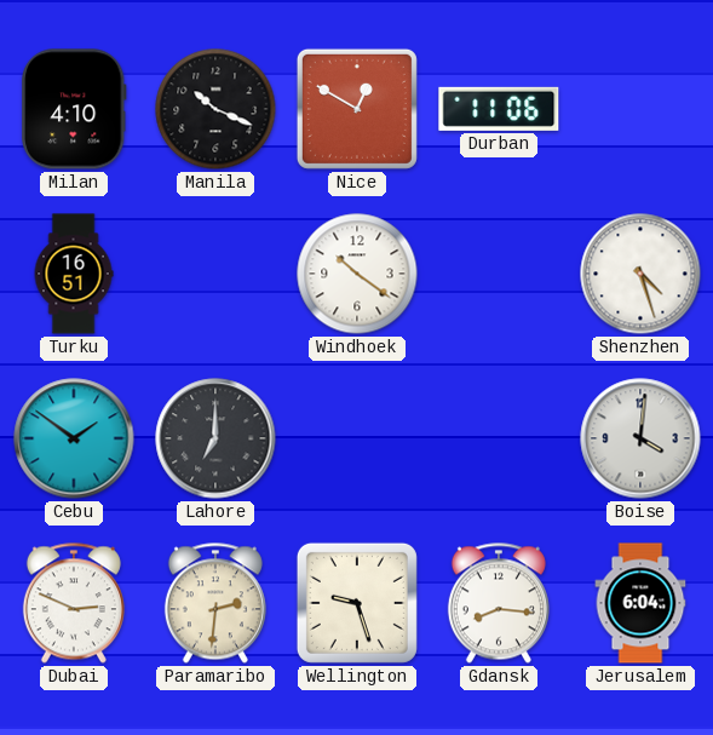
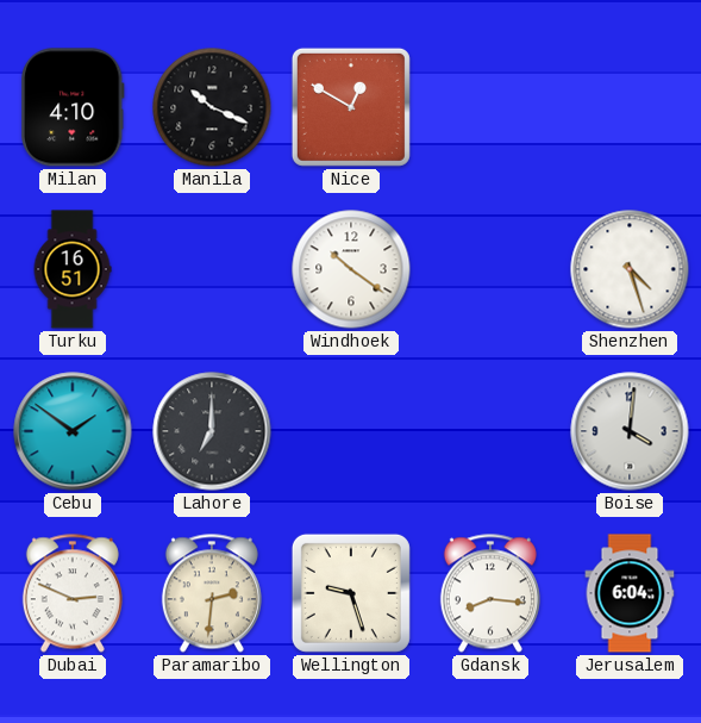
Durban: 11:06 -> none
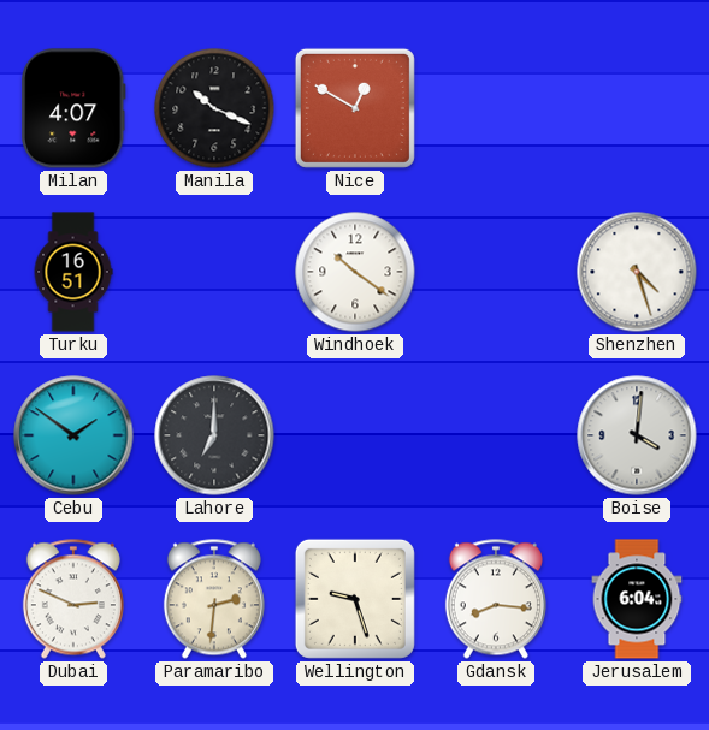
Milan: 4:10 -> 4:07
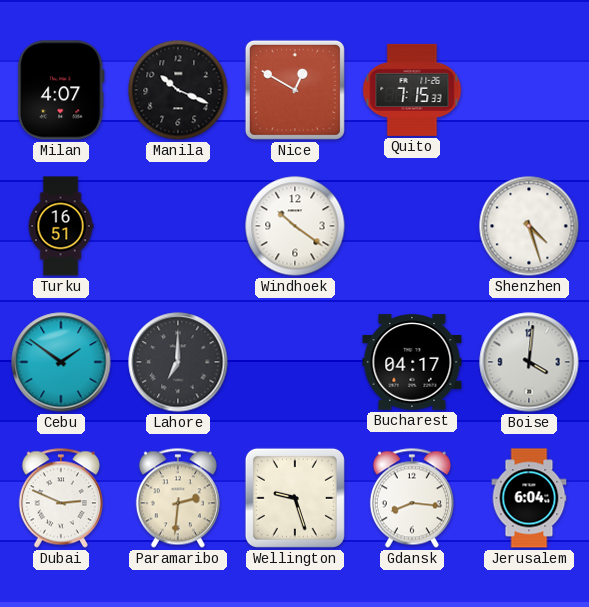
Quito: none -> 7:15
Bucharest: none -> 04:17
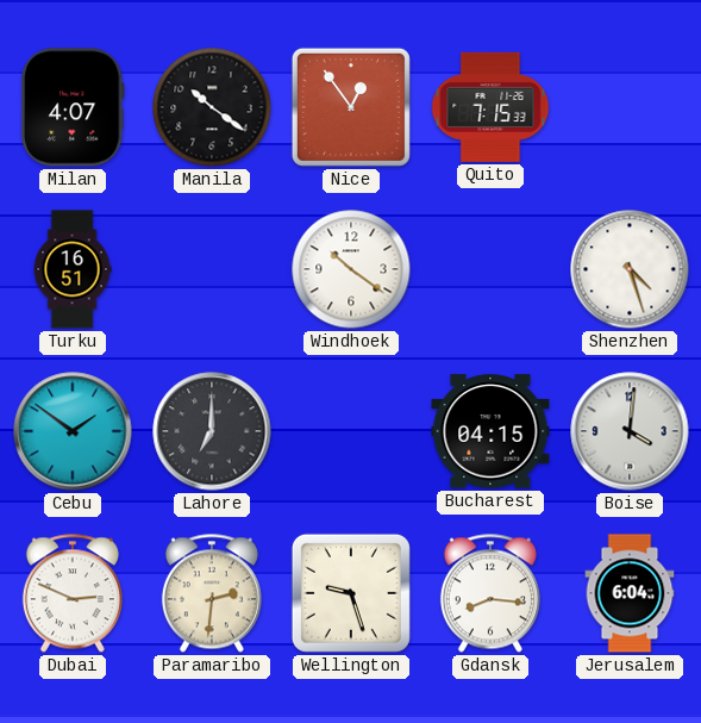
Manila: 10:19 -> 10:21
Nice: 12:50 -> 12:54
Bucharest: 04:17 -> 04:15
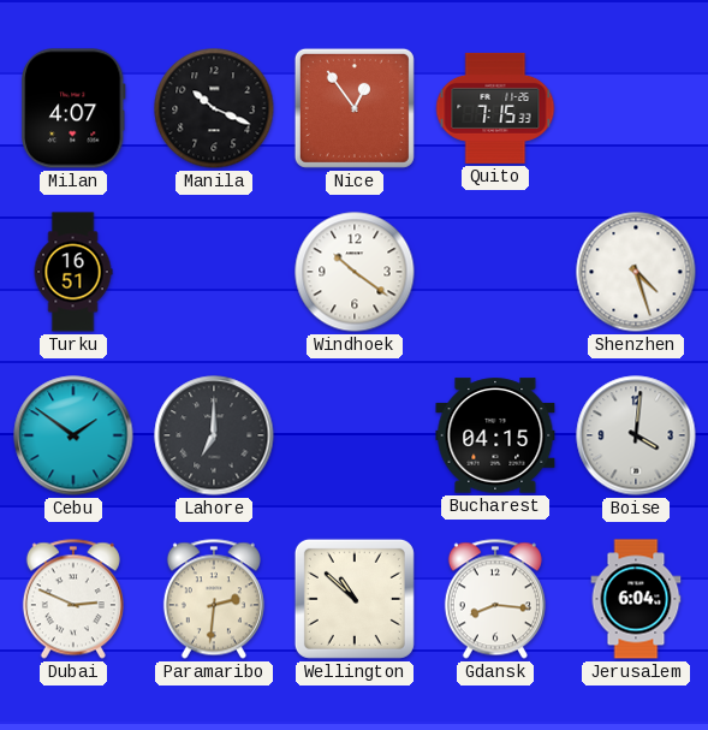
Manila: 10:21 -> 10:19
Wellington: 9:27 -> 10:52
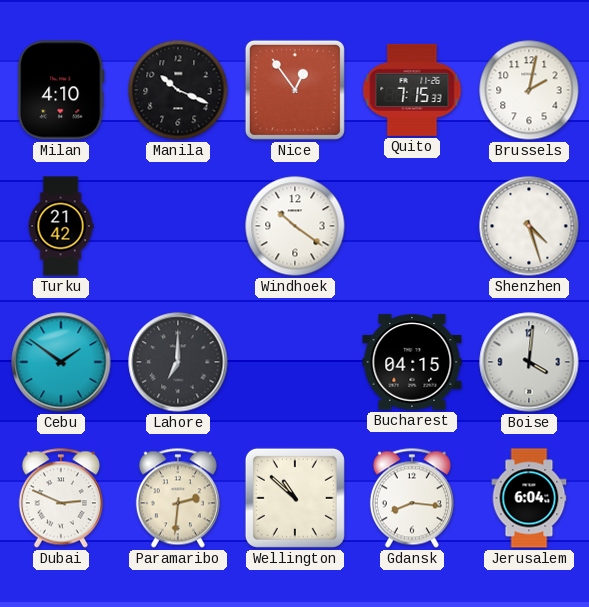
Milan: 4:07 -> 4:10
Brussels: none -> 2:02
Turku: 16:51 -> 21:42
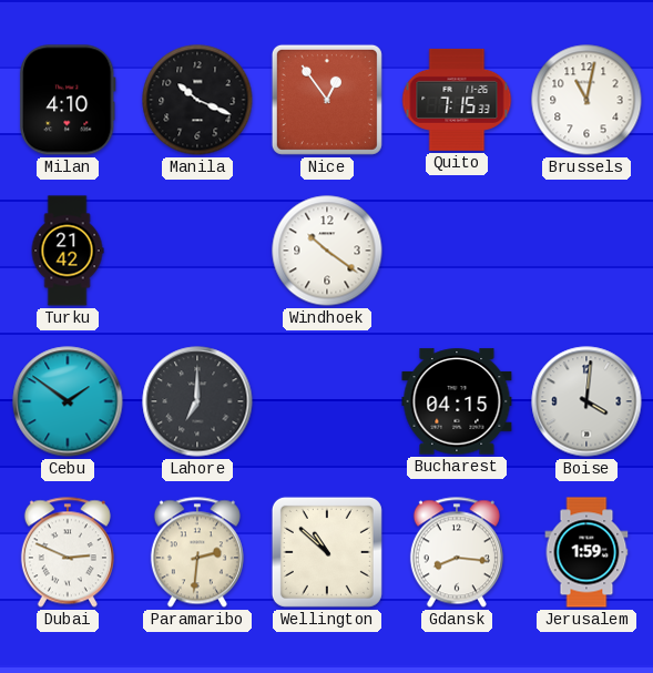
Brussels: 2:02 -> 11:02
Shenzhen: 4:27 -> none
Jerusalem: 6:04 -> 1:59
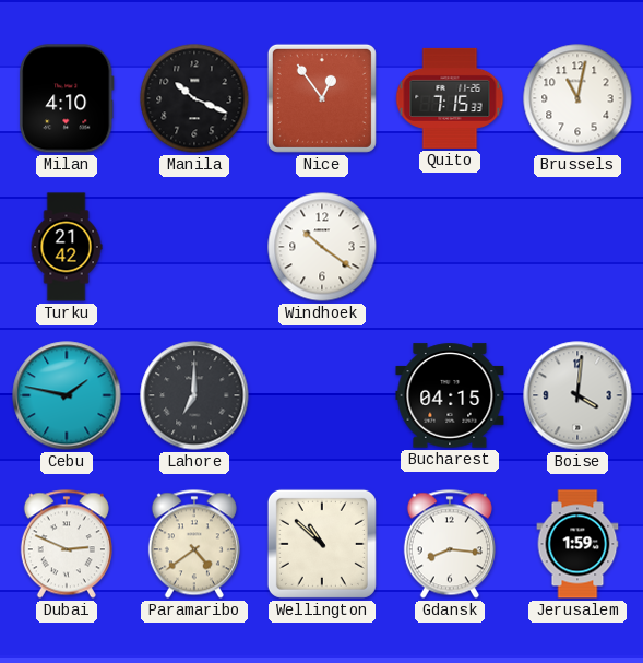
Cebu: 1:51 -> 1:47
Paramaribo: 2:31 -> 4:39
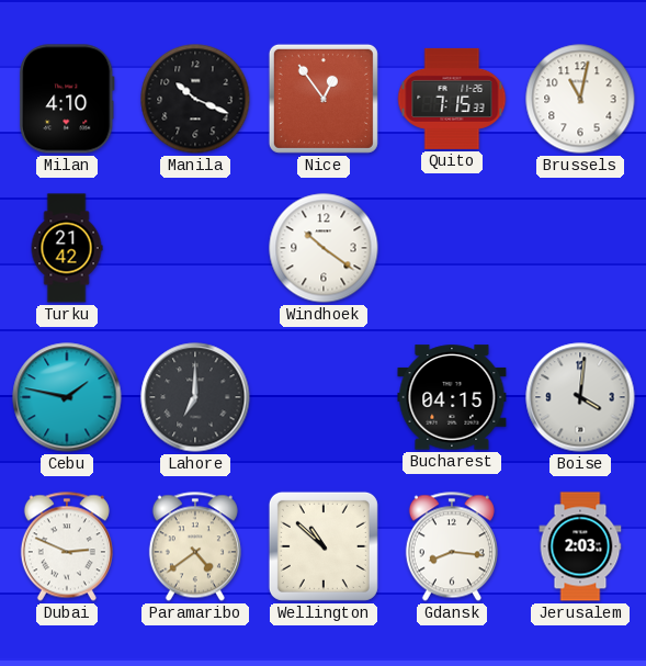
Jerusalem: 1:59 -> 2:03
